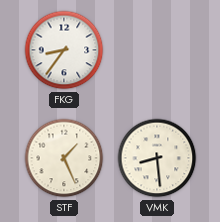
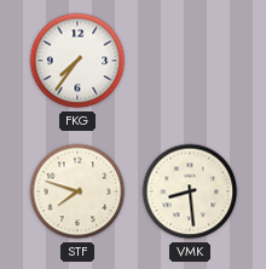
FKG: 8:36 -> 7:36
STF: 1:26 -> 7:48
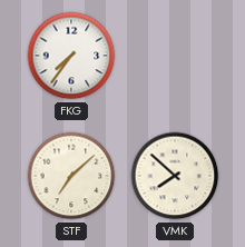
STF: 7:48 -> 7:08
VMK: 8:29 -> 7:52
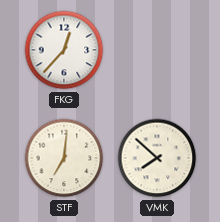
FKG: 7:36 -> 12:37
STF: 7:08 -> 7:01
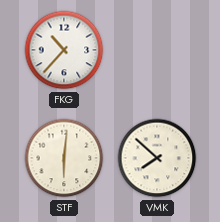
FKG: 12:37 -> 10:37
STF: 7:01 -> 6:01
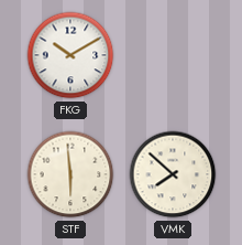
FKG: 10:37 -> 10:10
STF: 6:01 -> 5:59
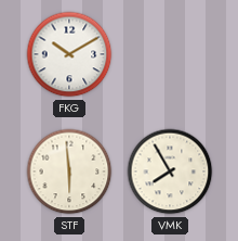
VMK: 7:52 -> 7:55
